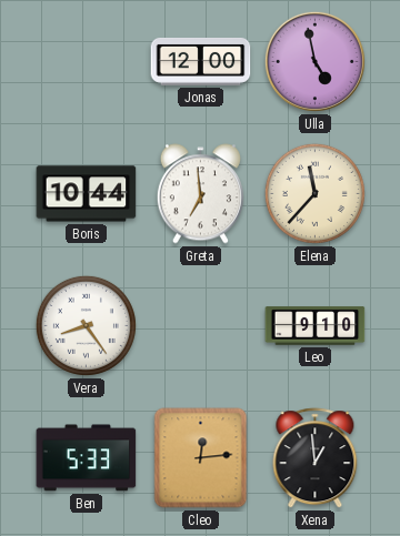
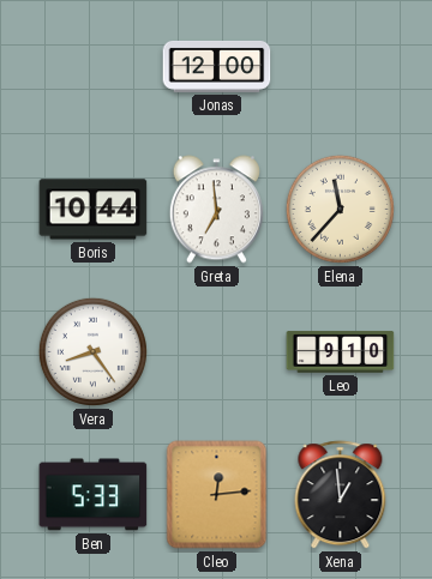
Ulla: 4:58 -> none
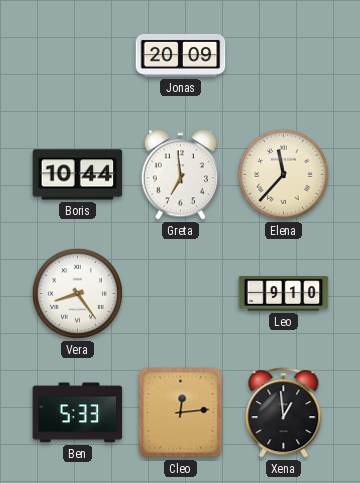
Jonas: 12:00 -> 20:09
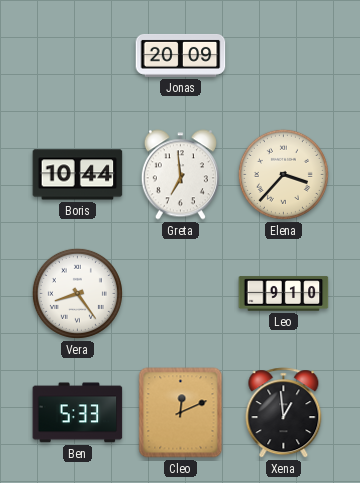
Elena: 11:37 -> 3:37
Cleo: 12:14 -> 12:11
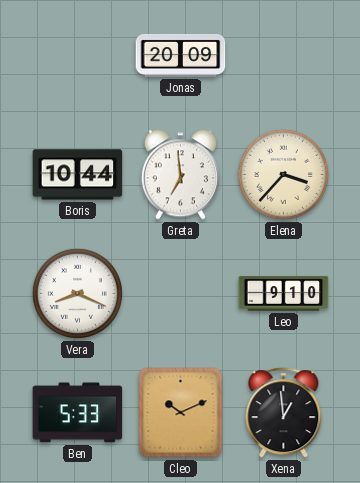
Vera: 8:24 -> 8:19
Cleo: 12:11 -> 10:11
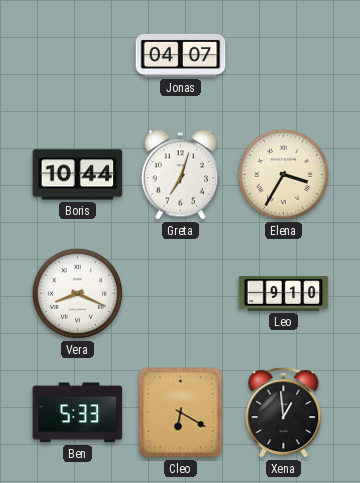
Jonas: 20:09 -> 04:07
Greta: 6:59 -> 7:03
Elena: 3:37 -> 3:35
Cleo: 10:11 -> 6:20
